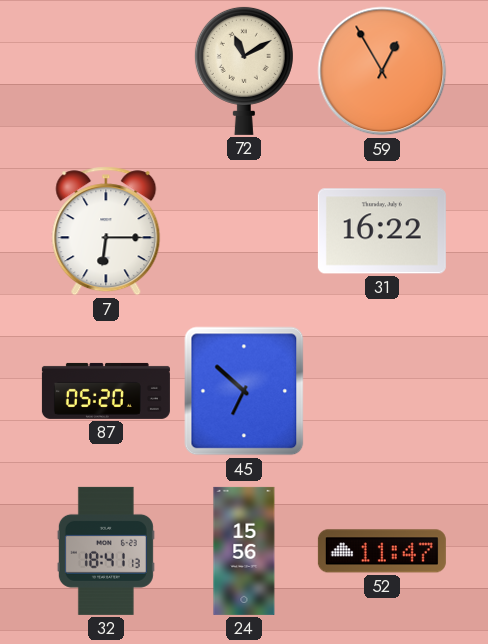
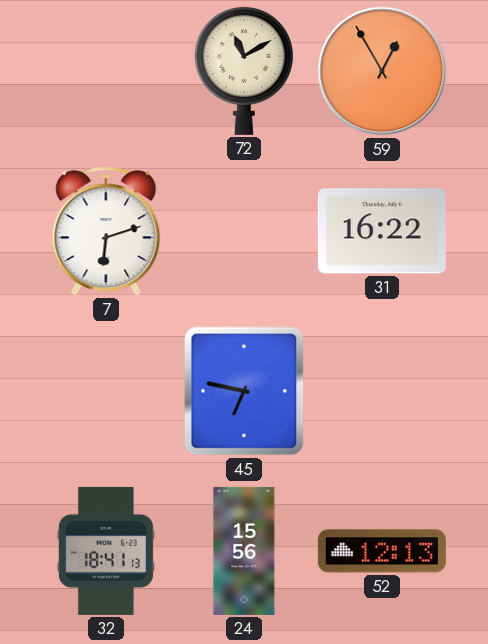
7: 6:15 -> 6:12
87: 05:20 -> none
45: 6:52 -> 6:47
52: 11:47 -> 12:13
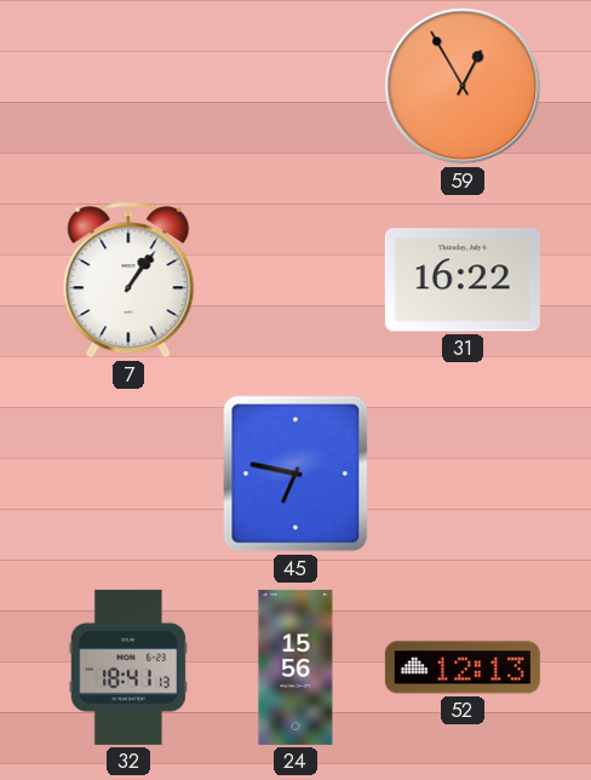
72: 11:10 -> none
7: 6:12 -> 1:06
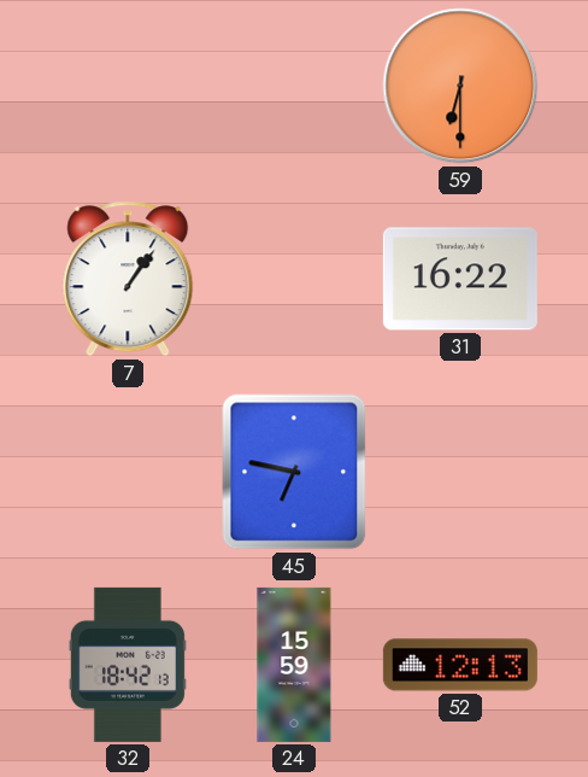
59: 12:55 -> 6:30
32: 18:41 -> 18:42
24: 15:56 -> 15:59
